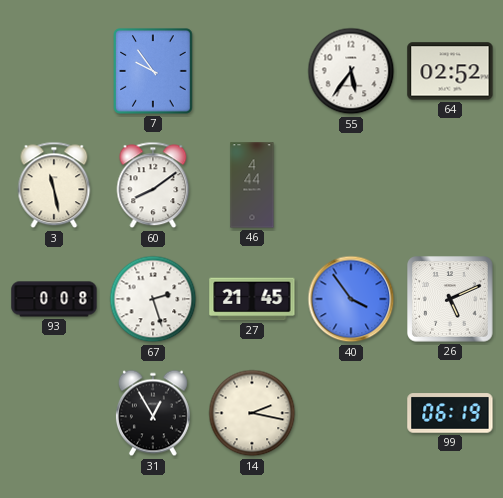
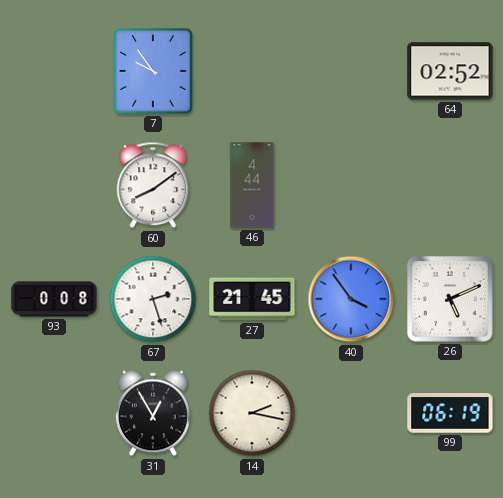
55: 5:36 -> none
3: 11:28 -> none
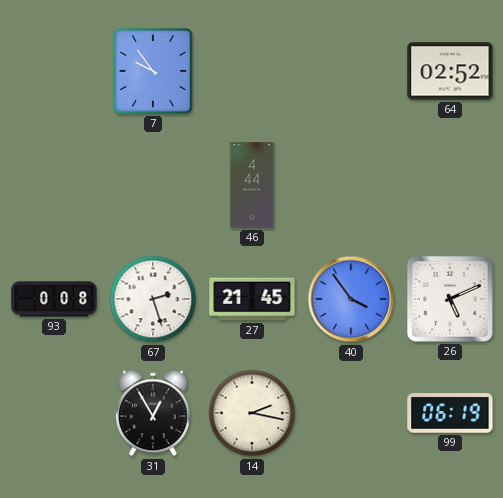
60: 8:09 -> none
